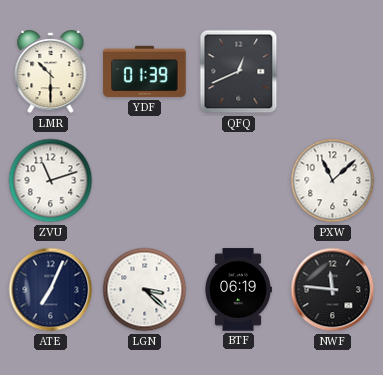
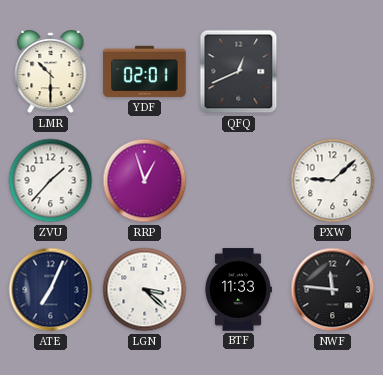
YDF: 01:39 -> 02:01
ZVU: 11:12 -> 1:37
RRP: none -> 12:57
PXW: 11:08 -> 9:08
BTF: 06:19 -> 11:33
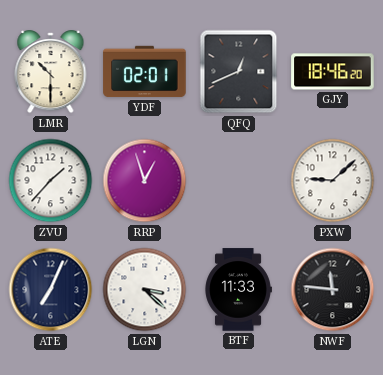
GJY: none -> 18:46
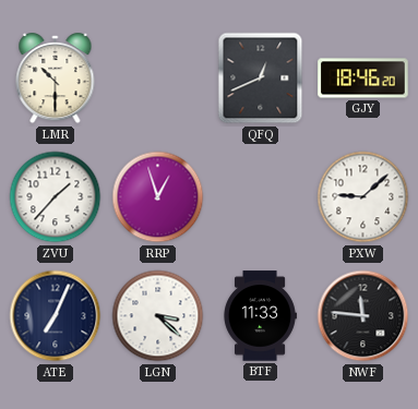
YDF: 02:01 -> none
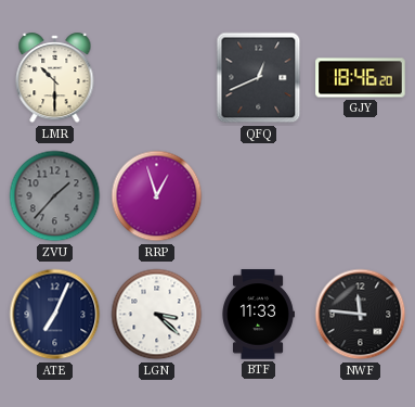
ZVU dial: white -> grey
PXW: 9:08 -> none
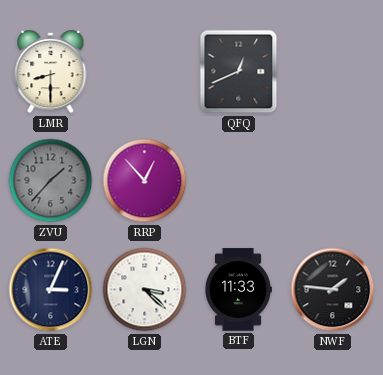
LMR: 10:30 -> 8:30
GJY: 18:46 -> none
RRP: 12:57 -> 12:53
ATE: 7:04 -> 3:04
NWF: 11:46 -> 1:46
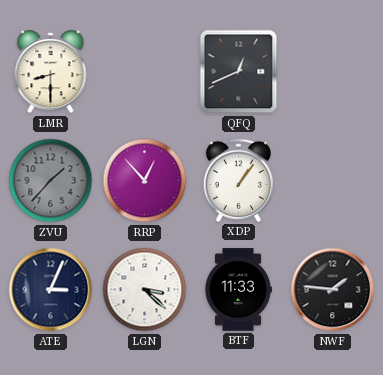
XDP: none -> 1:06
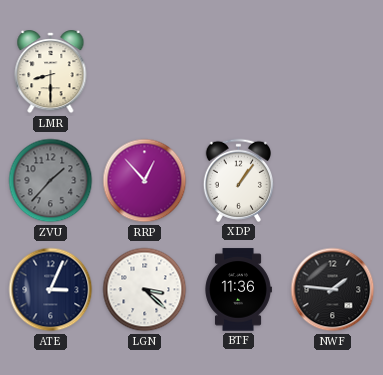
QFQ: 12:41 -> none
BTF: 11:33 -> 11:36
